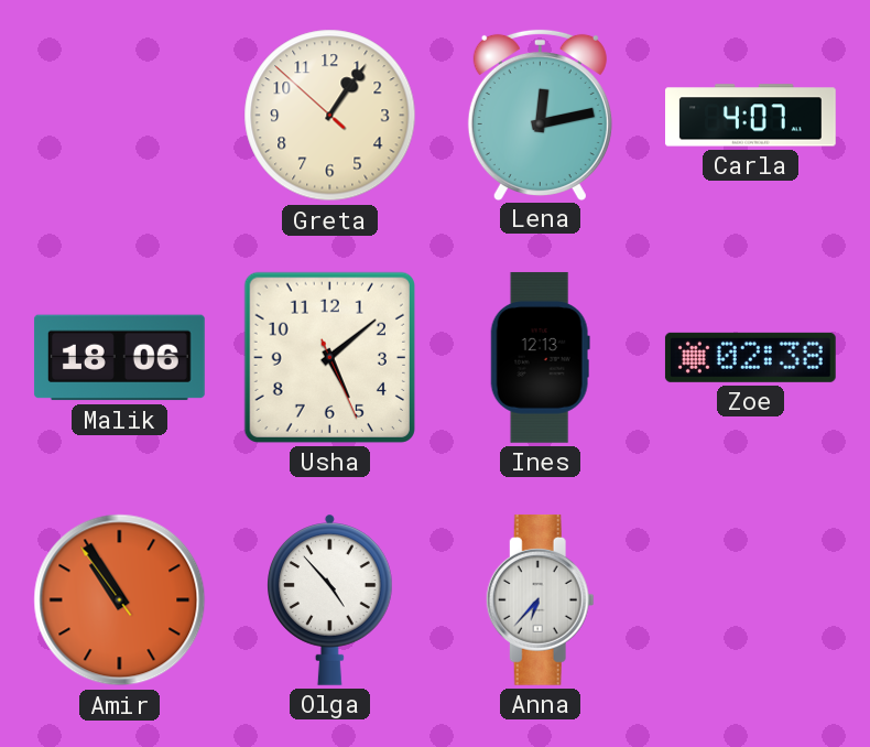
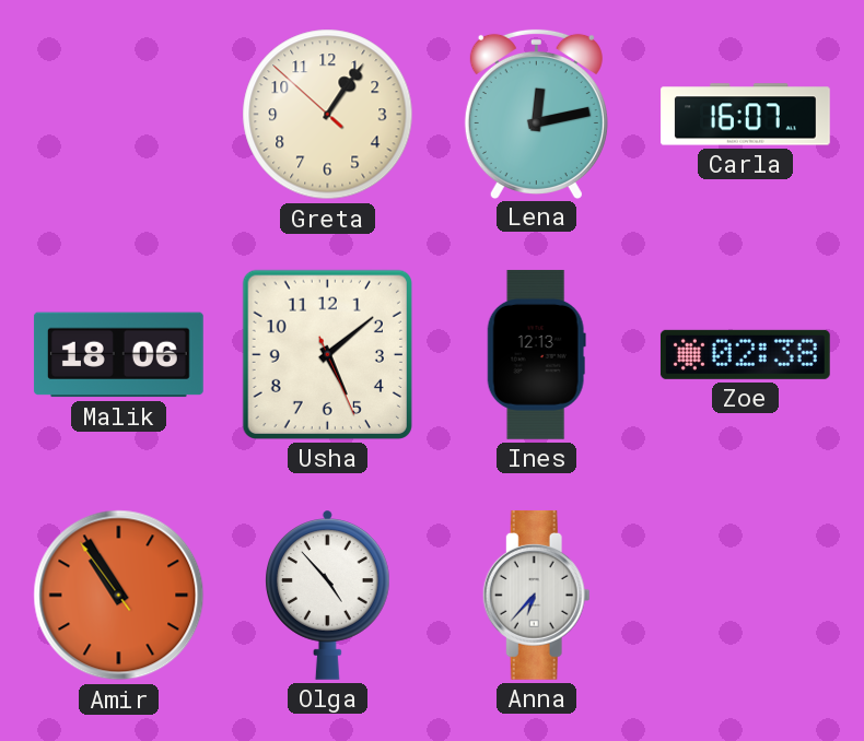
Carla: 4:07 -> 16:07
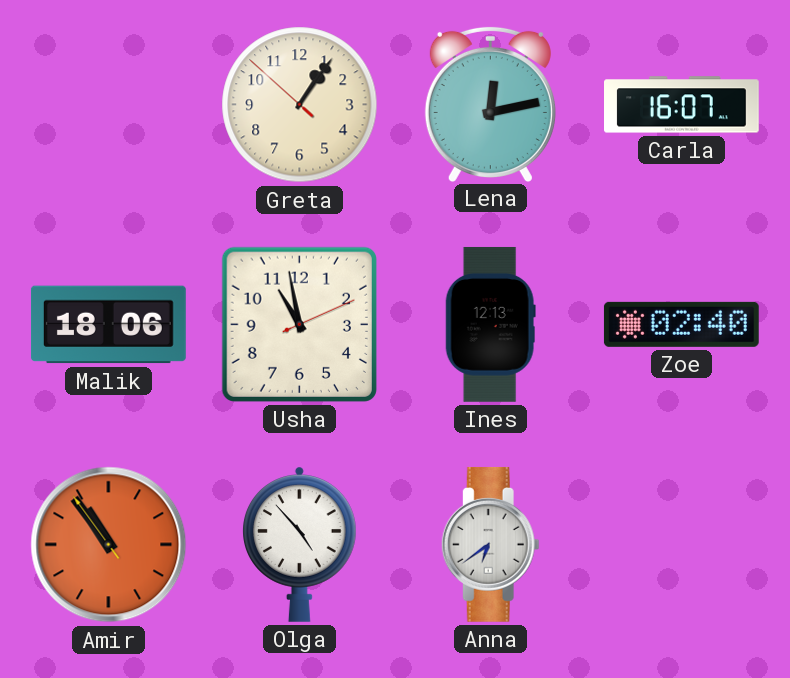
Usha: 5:08 -> 10:58
Zoe: 02:38 -> 02:40
Amir: 10:54 -> 10:53
Anna: 6:37 -> 6:39
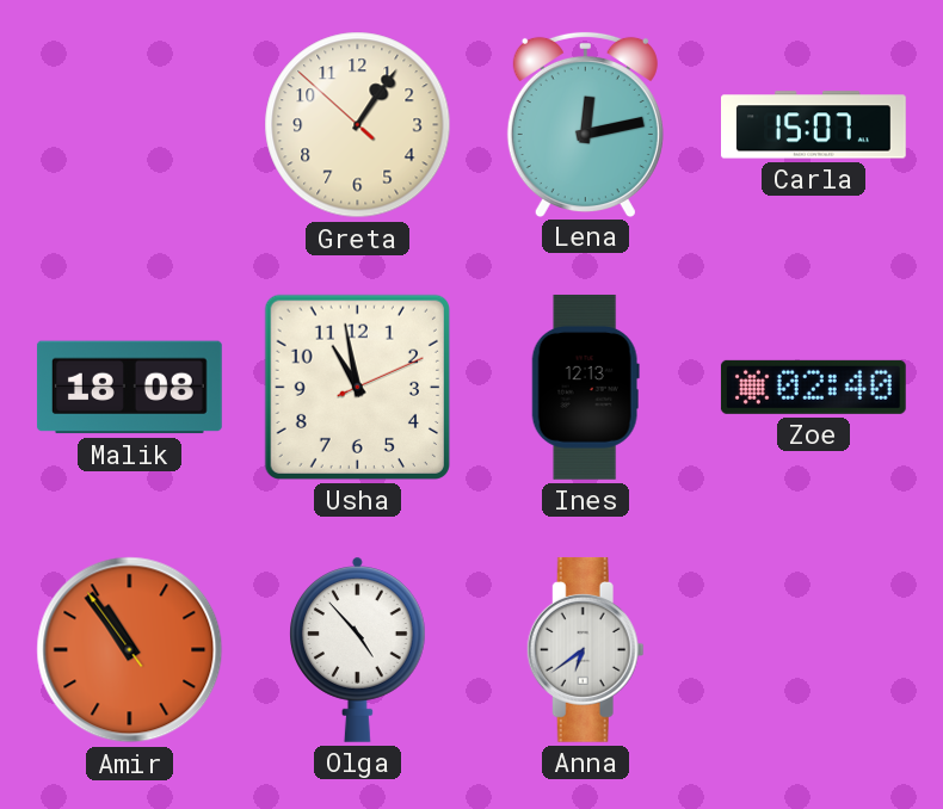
Carla: 16:07 -> 15:07
Malik: 18:06 -> 18:08
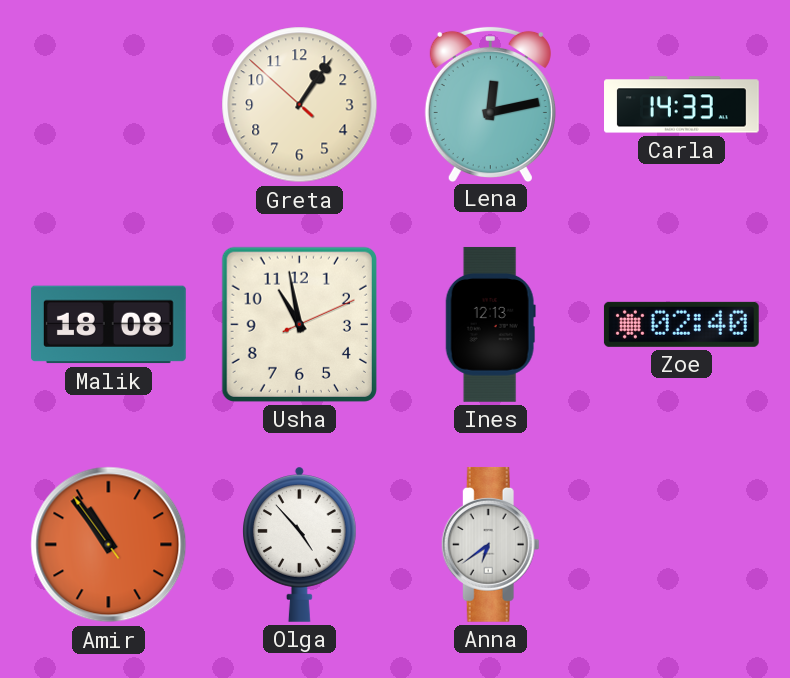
Carla: 15:07 -> 14:33
